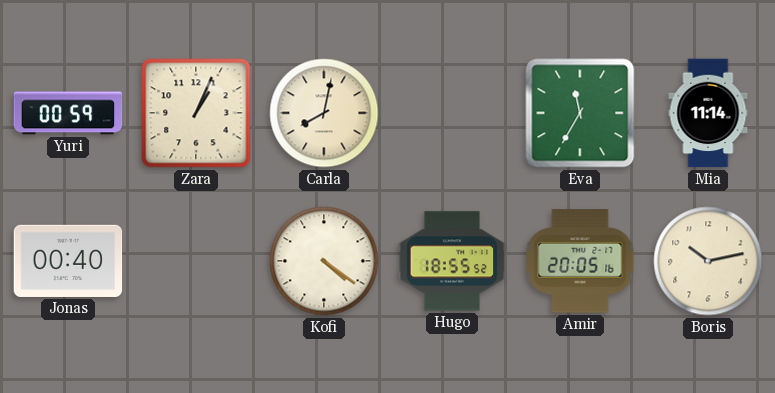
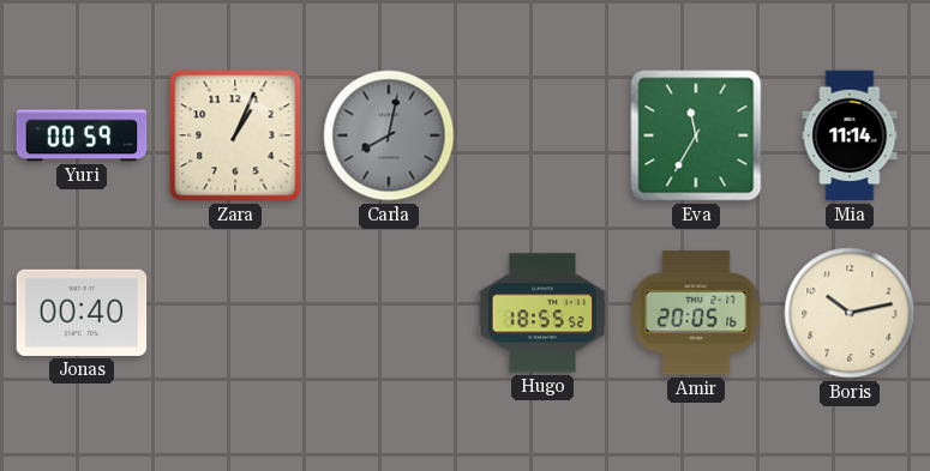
Carla dial: cream -> grey
Kofi: 4:21 -> none
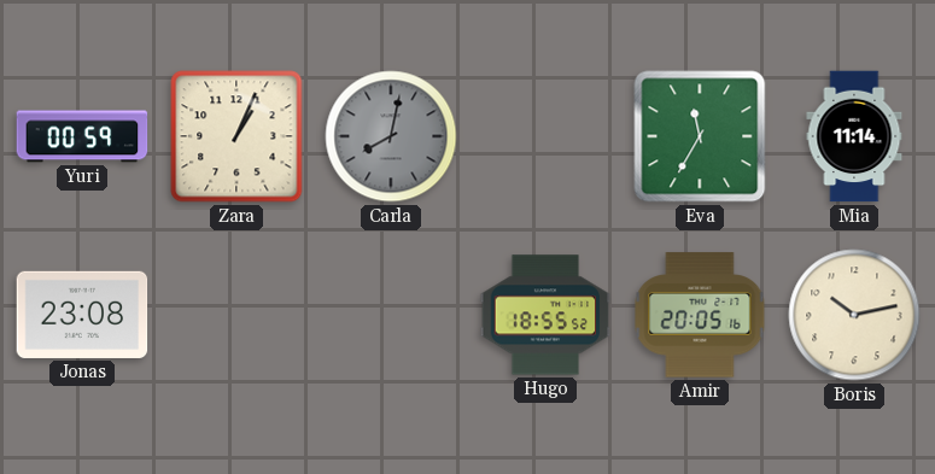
Jonas: 00:40 -> 23:08
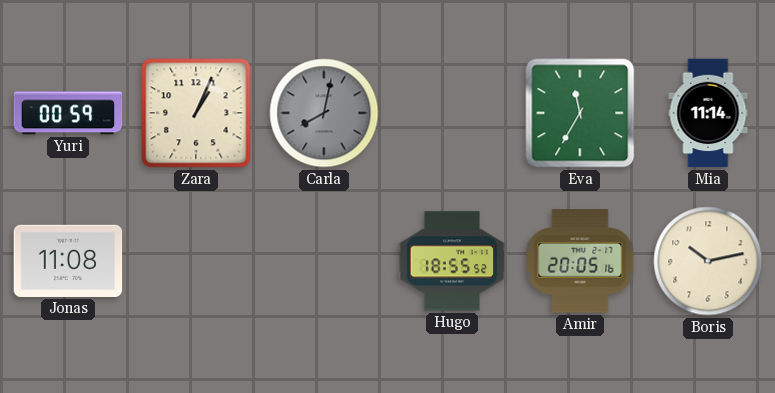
Jonas: 23:08 -> 11:08
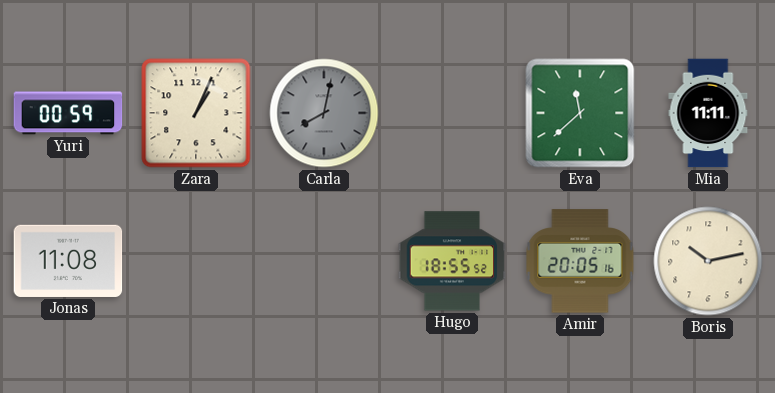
Eva: 11:35 -> 11:38
Mia: 11:14 -> 11:11
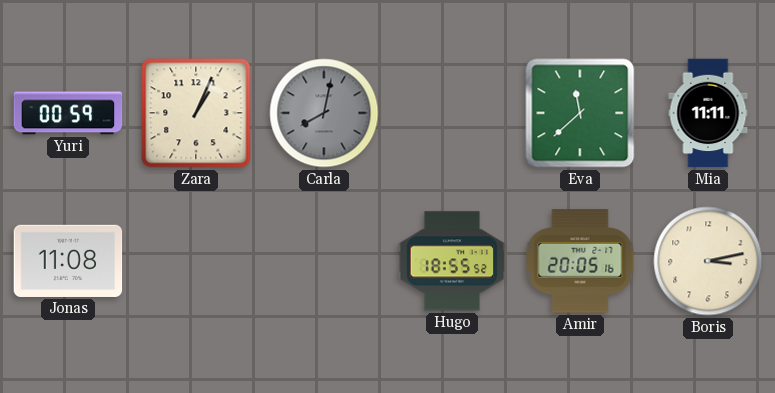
Boris: 10:13 -> 3:13
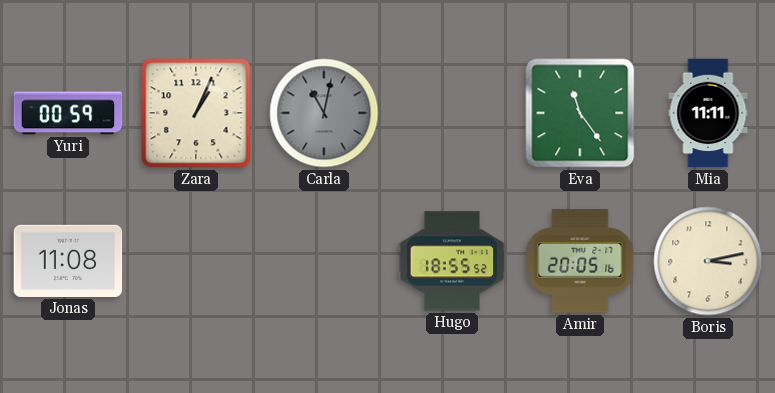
Carla: 8:02 -> 11:02
Eva: 11:38 -> 11:24
